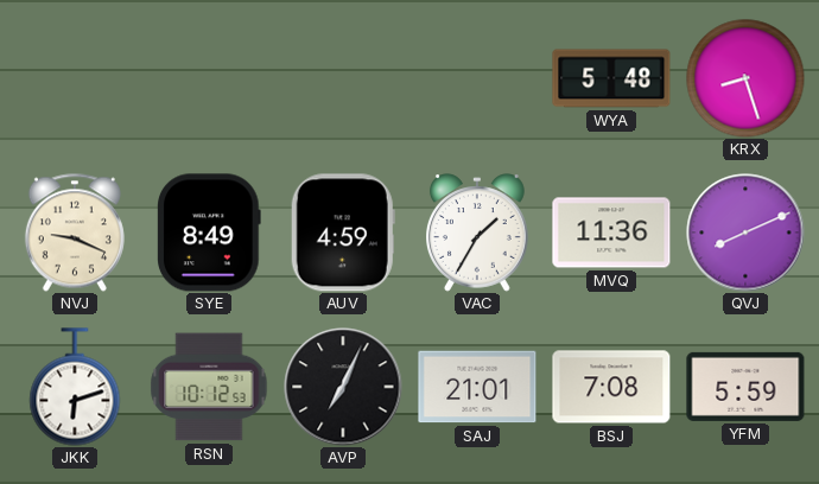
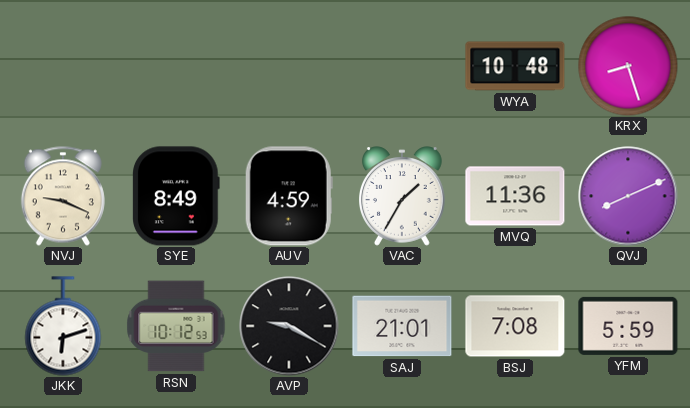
WYA: 5:48 -> 10:48
AVP: 7:04 -> 9:20
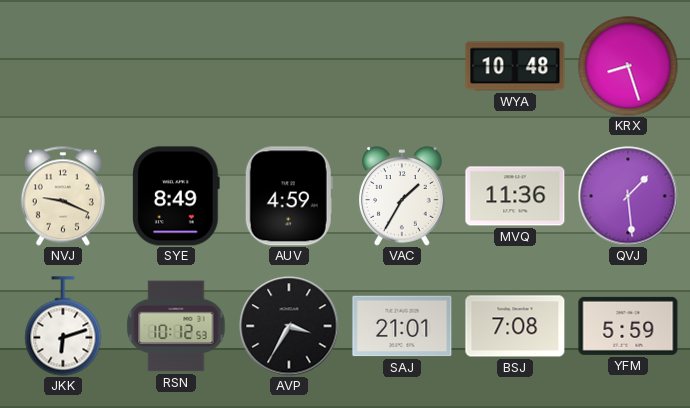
QVJ: 8:11 -> 1:29
AVP: 9:20 -> 3:35
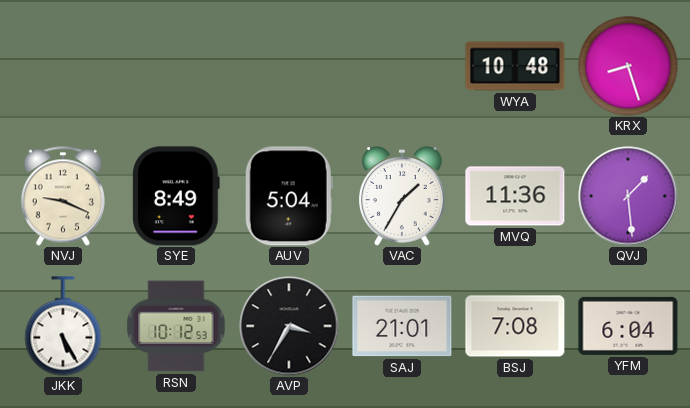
AUV: 4:59 -> 5:04
JKK: 6:12 -> 5:25
YFM: 5:59 -> 6:04
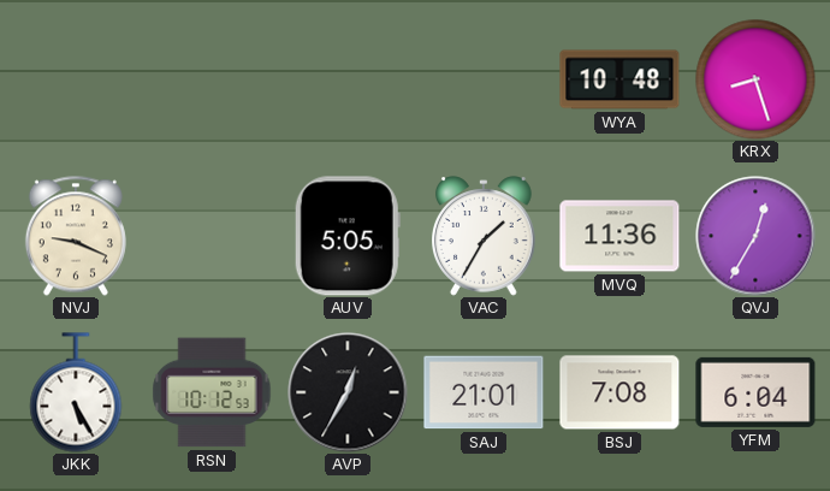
SYE: 8:49 -> none
AUV: 5:04 -> 5:05
QVJ: 1:29 -> 12:35
AVP: 3:35 -> 12:35
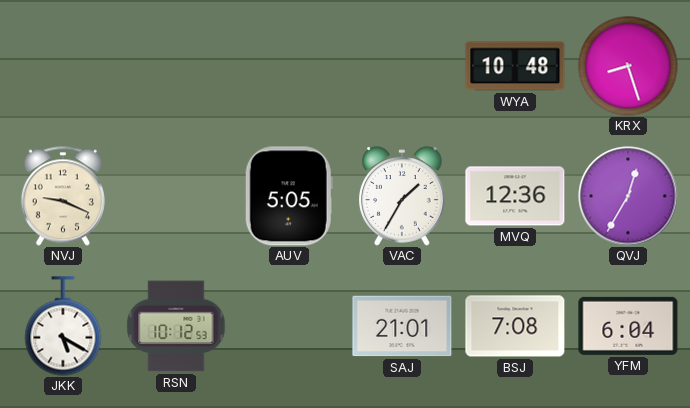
MVQ: 11:36 -> 12:36
JKK: 5:25 -> 5:20
AVP: 12:35 -> none
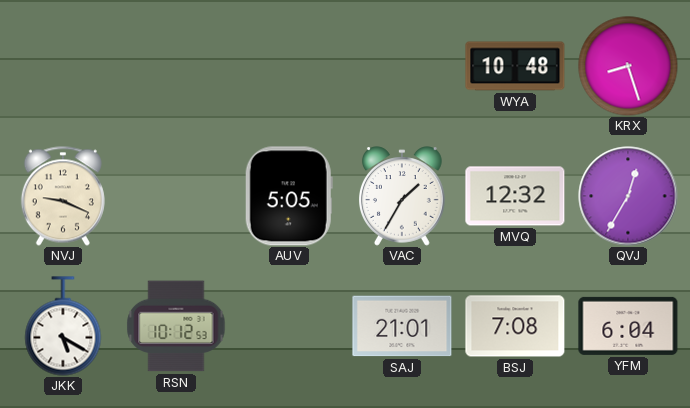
MVQ: 12:36 -> 12:32
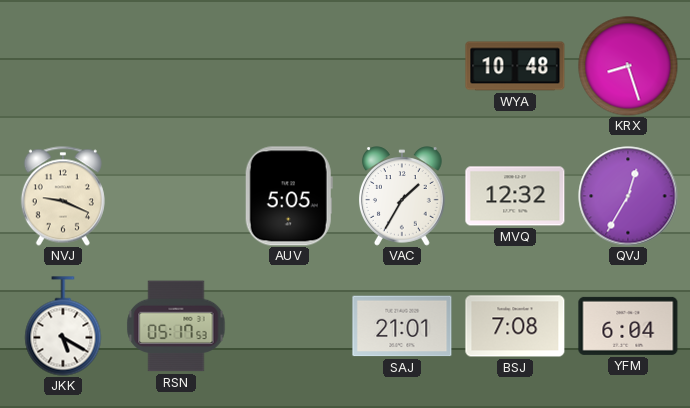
RSN: 10:12 -> 05:17
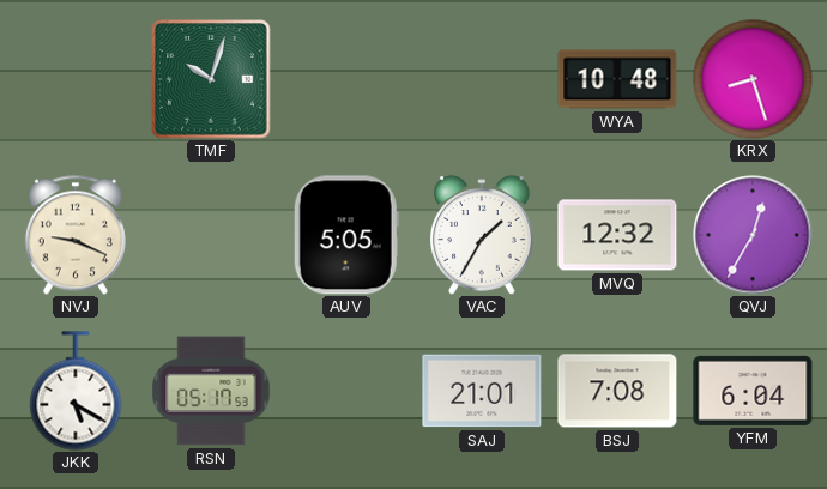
TMF: none -> 10:03
